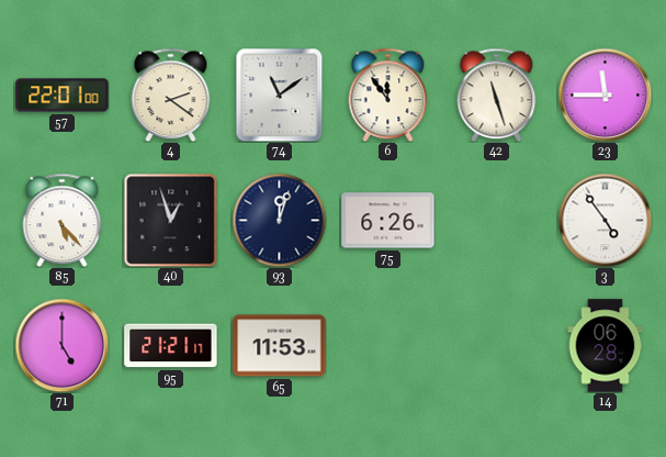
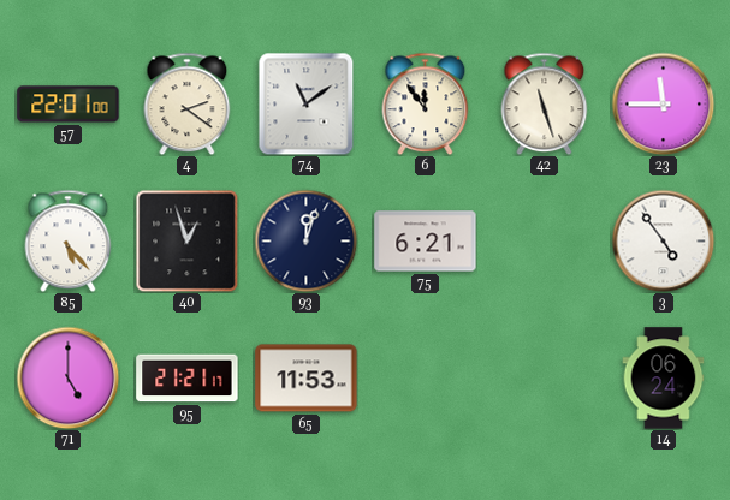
75: 6:26 -> 6:21
14: 06:28 -> 06:24
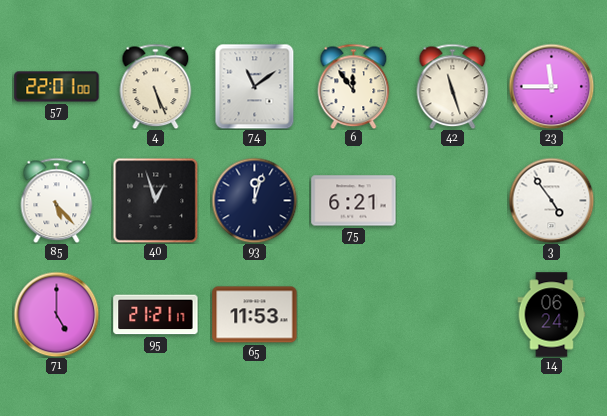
4: 2:21 -> 5:26
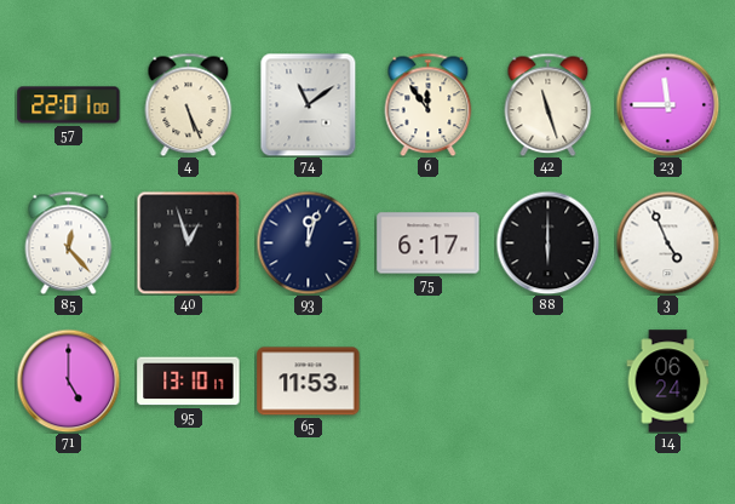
85: 5:23 -> 12:23
75: 6:21 -> 6:17
88: none -> 6:00
3: 4:54 -> 4:56
95: 21:21 -> 13:10
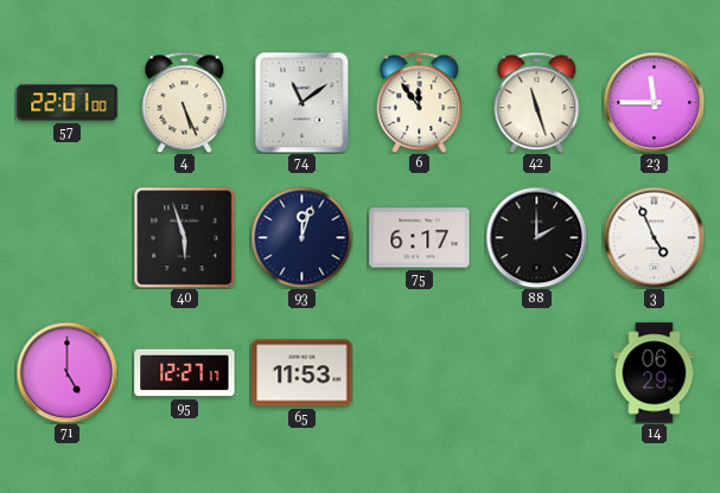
85: 12:23 -> none
40: 12:57 -> 5:57
88: 6:00 -> 2:00
95: 13:10 -> 12:27
14: 06:24 -> 06:29
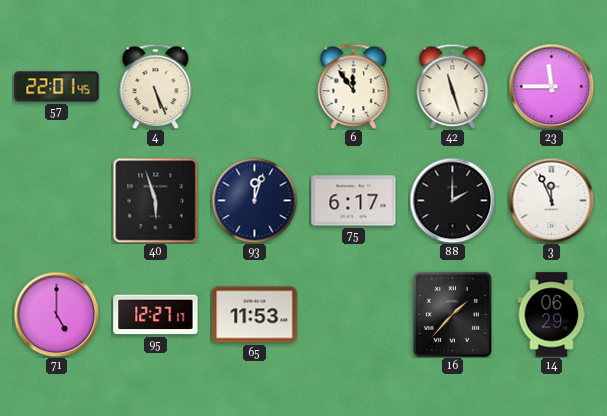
57: 22:01:00 -> 22:01:45
74: 11:09 -> none
3: 4:56 -> 11:56
16: none -> 1:37
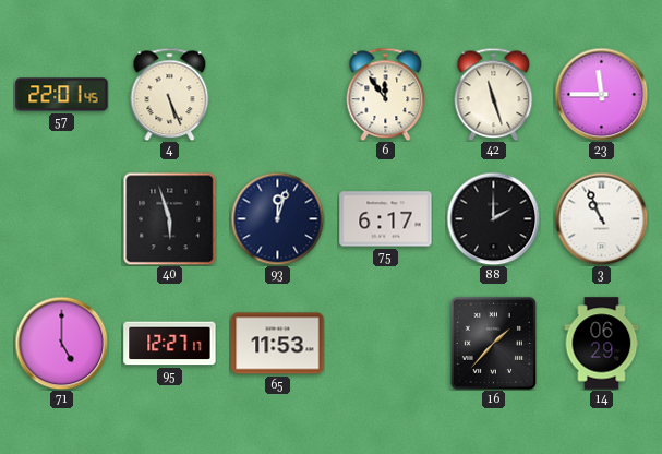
3: 11:56 -> 10:56
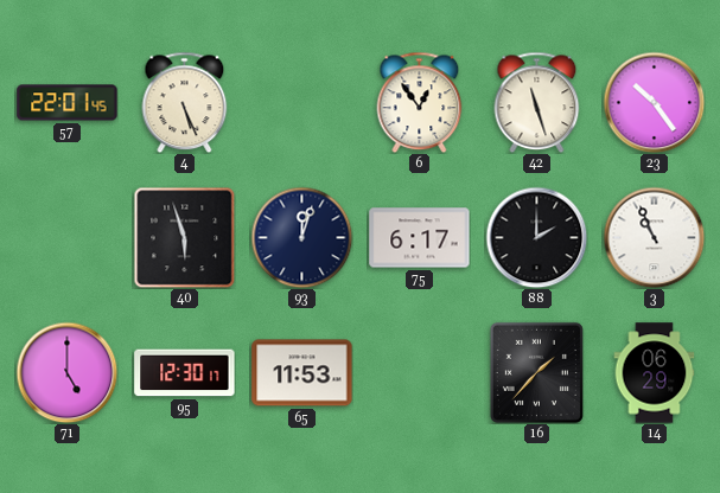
6: 11:54 -> 12:54
23: 11:45 -> 10:24
95: 12:27 -> 12:30
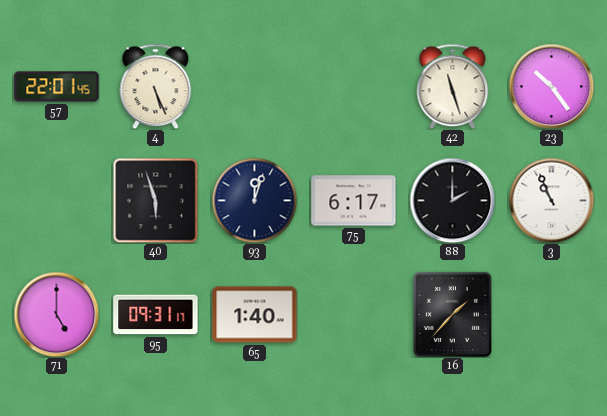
6: 12:54 -> none
95: 12:30 -> 09:31
65: 11:53 -> 1:40
14: 06:29 -> none
